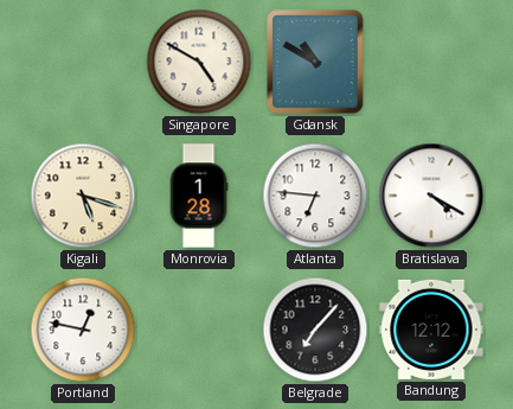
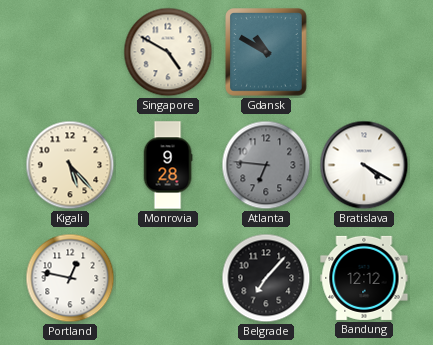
Kigali: 5:18 -> 5:23
Monrovia: 1:28 -> 9:28
Atlanta dial: white -> grey
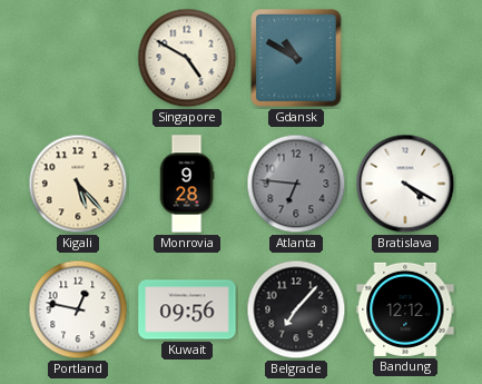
Kuwait: none -> 09:56
